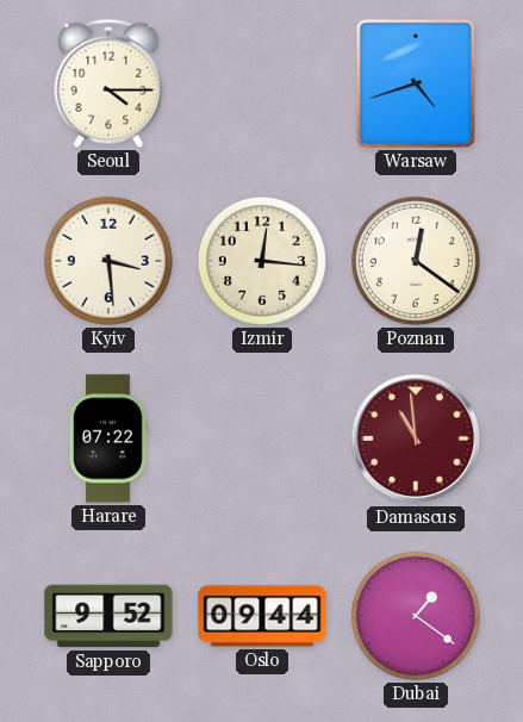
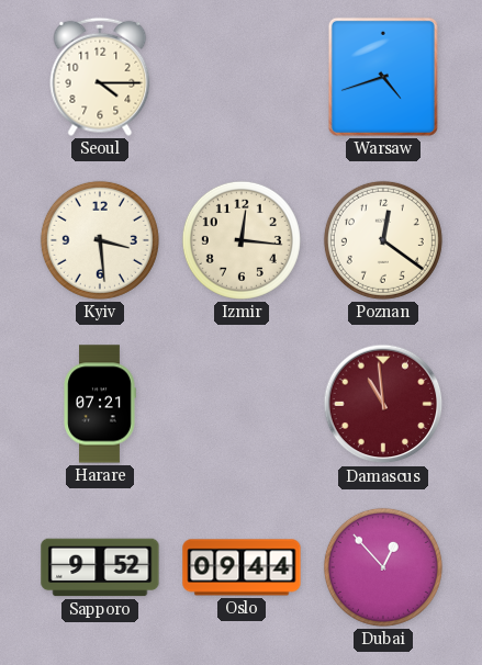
Harare: 07:22 -> 07:21
Dubai: 1:21 -> 12:53
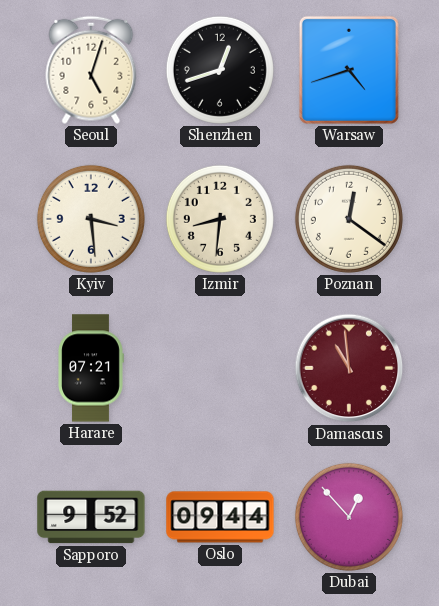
Seoul: 4:15 -> 5:03
Shenzhen: none -> 12:42
Izmir: 12:16 -> 8:31
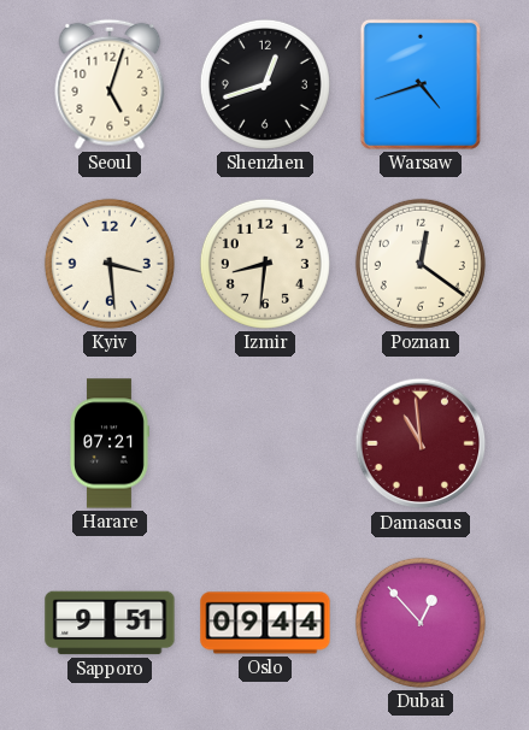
Sapporo: 9:52 -> 9:51
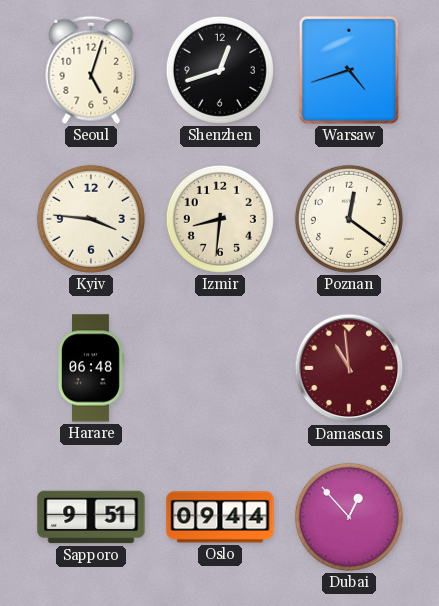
Kyiv: 3:29 -> 3:46
Harare: 07:21 -> 06:48
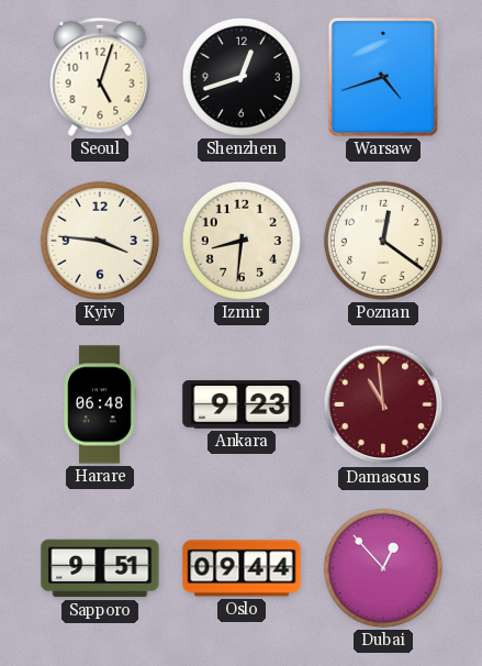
Ankara: none -> 9:23
